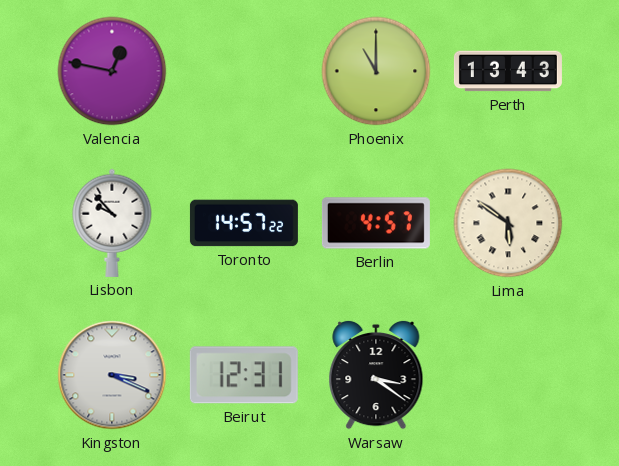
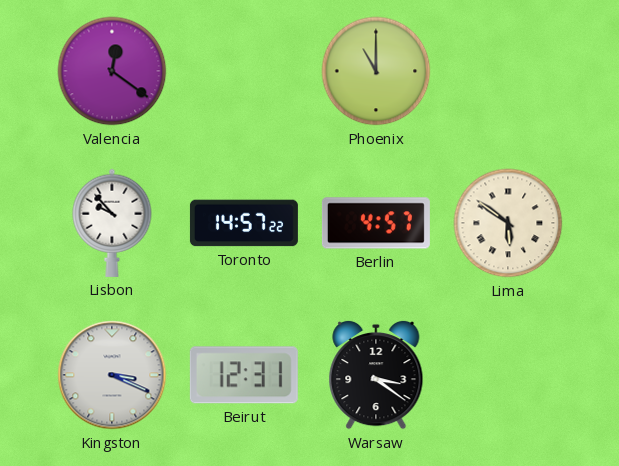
Valencia: 12:47 -> 12:21
Perth: 13:43 -> none
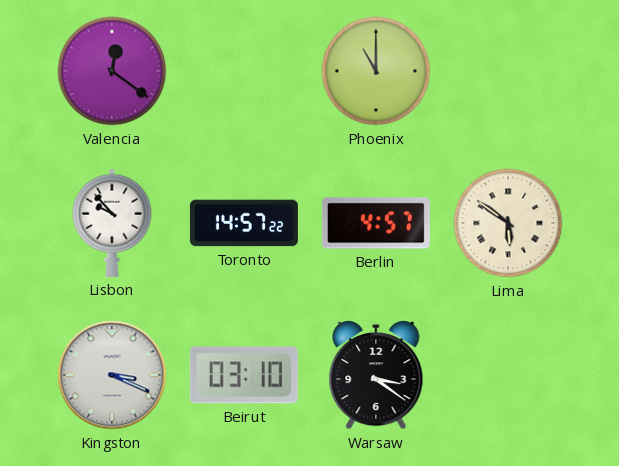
Beirut: 12:31 -> 03:10
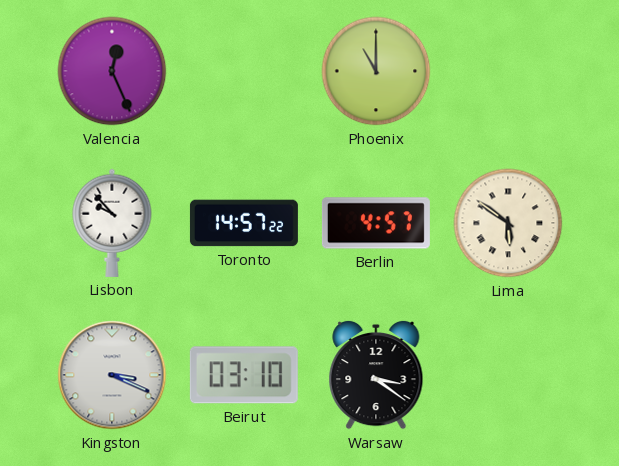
Valencia: 12:21 -> 12:26
